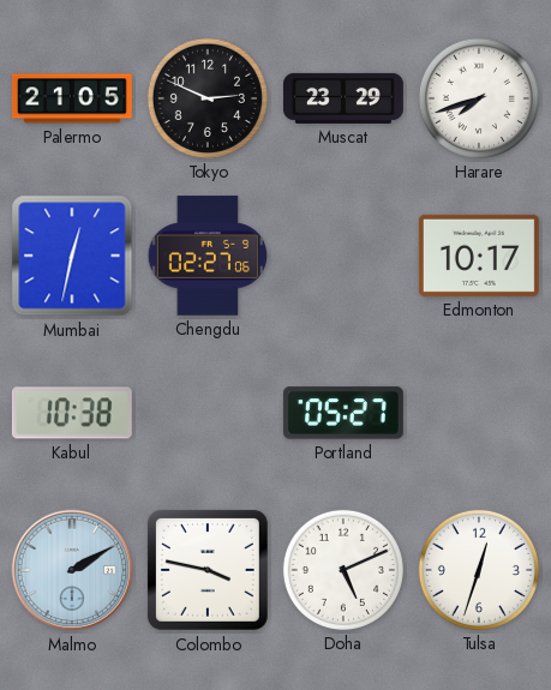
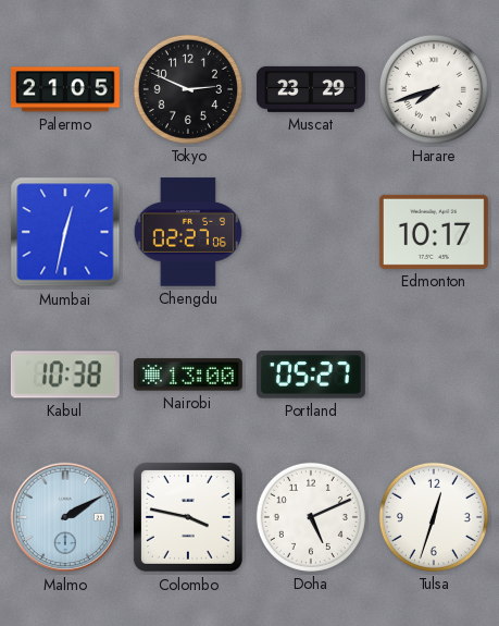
Nairobi: none -> 13:00
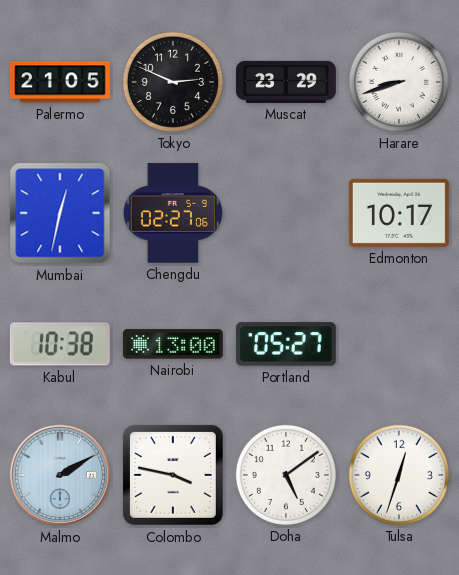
Harare: 7:42 -> 8:42
Doha: 5:11 -> 5:09
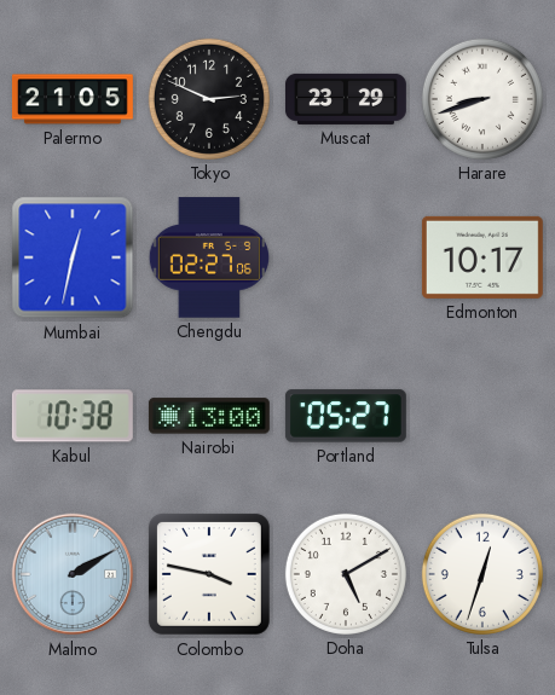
Doha: 5:09 -> 5:10
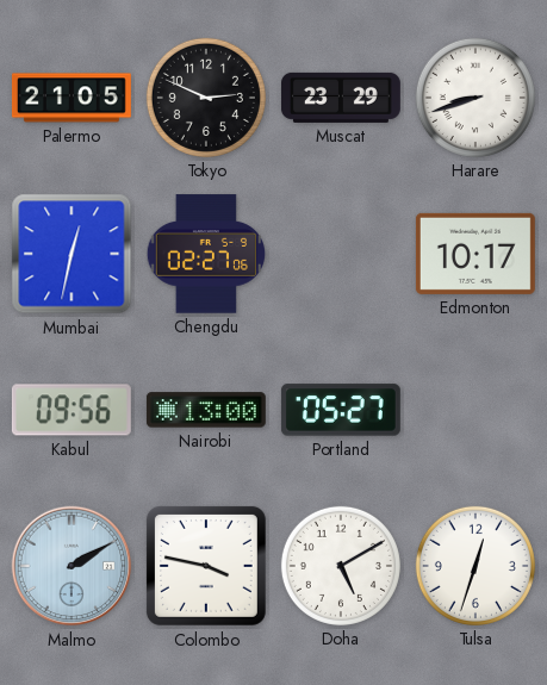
Kabul: 10:38 -> 09:56
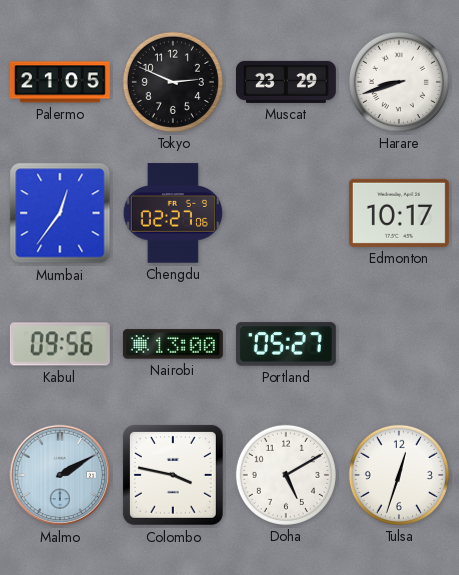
Mumbai: 12:32 -> 12:36
